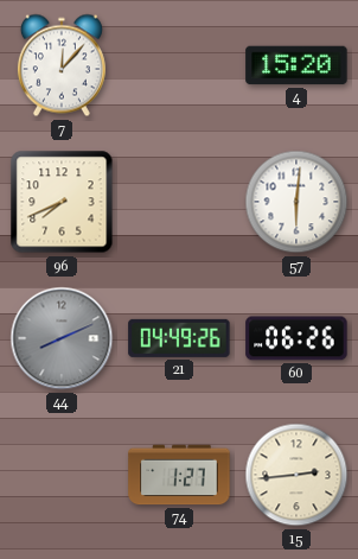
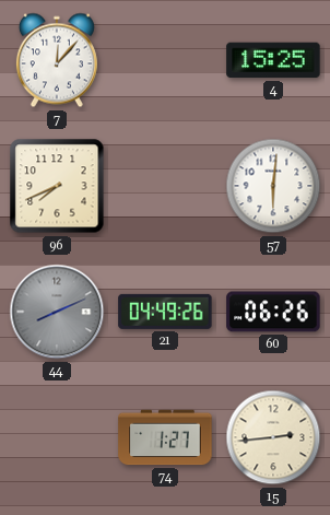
4: 15:20 -> 15:25
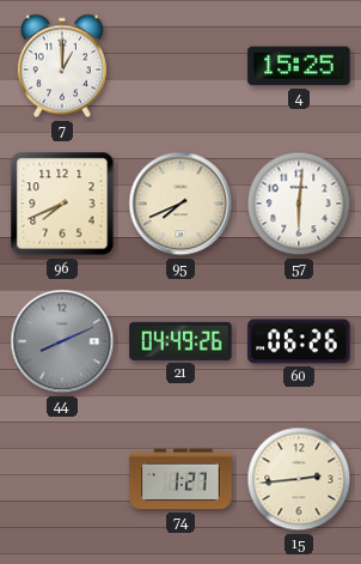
7: 12:07 -> 1:00
95: none -> 7:41
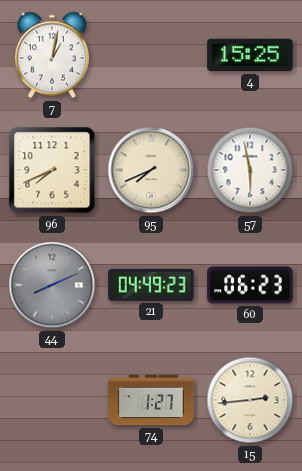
7: 1:00 -> 1:02
57: 6:01 -> 5:58
21: 04:49:26 -> 04:49:23
60: 06:26 -> 06:23
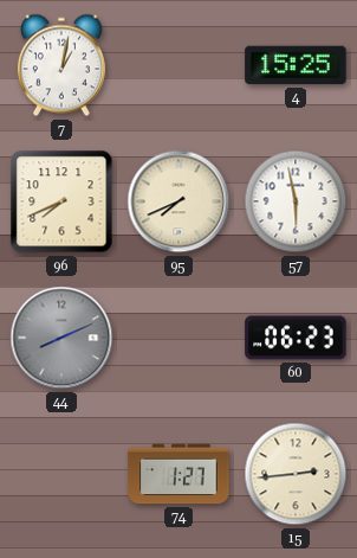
21: 04:49 -> none
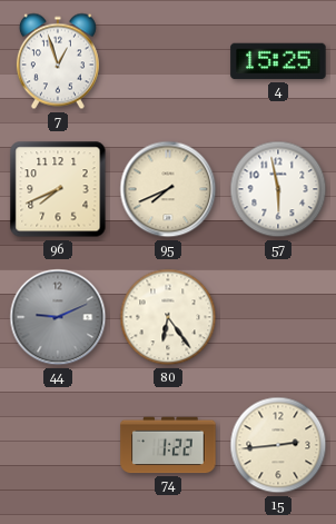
7: 1:02 -> 12:57
44: 8:11 -> 9:11
80: none -> 6:24
60: 06:23 -> none
74: 1:27 -> 1:22
